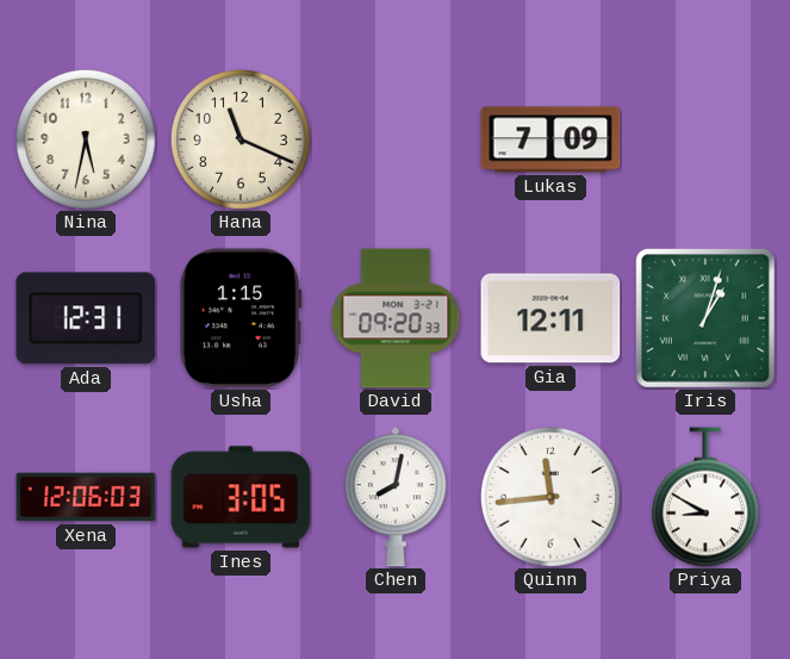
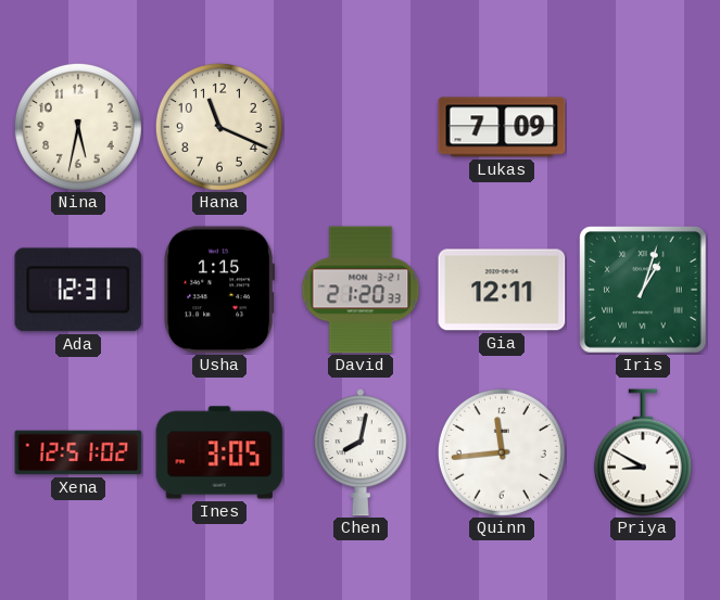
David: 09:20 -> 21:20
Xena: 12:06 -> 12:51
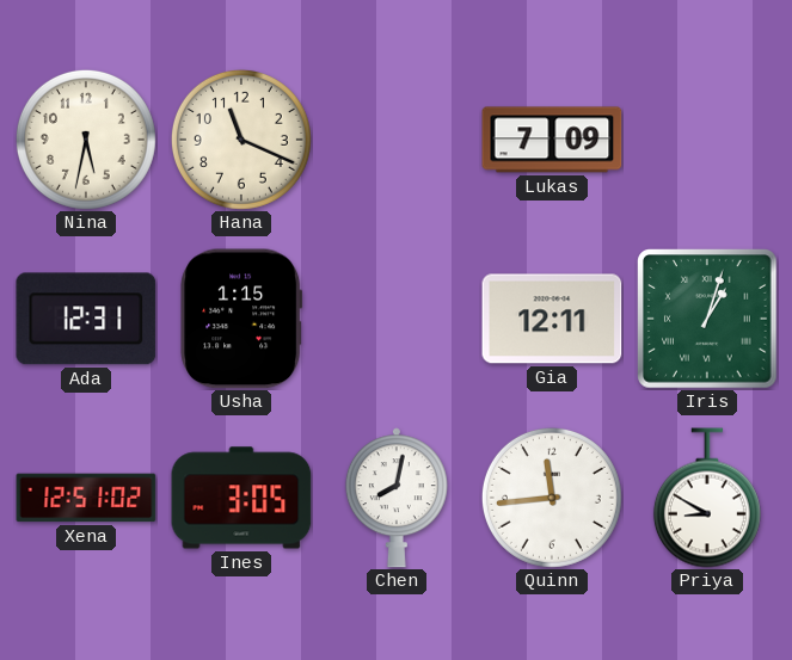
David: 21:20 -> none
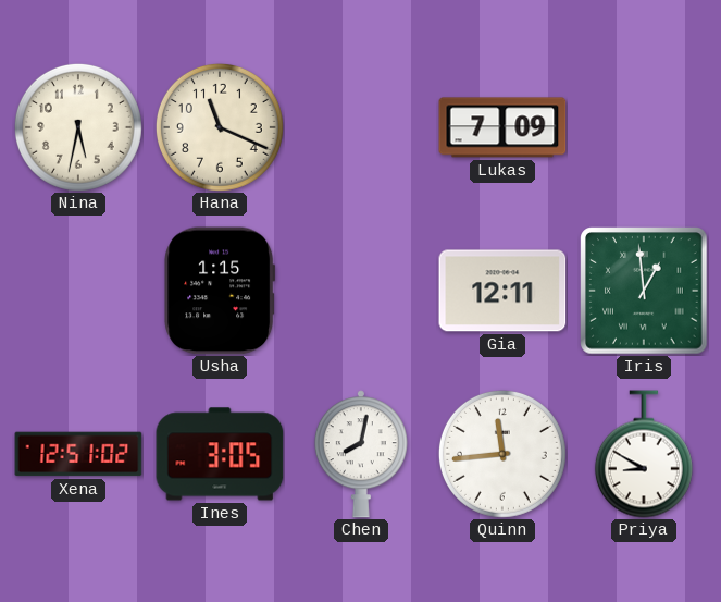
Ada: 12:31 -> none
Iris: 1:03 -> 12:59
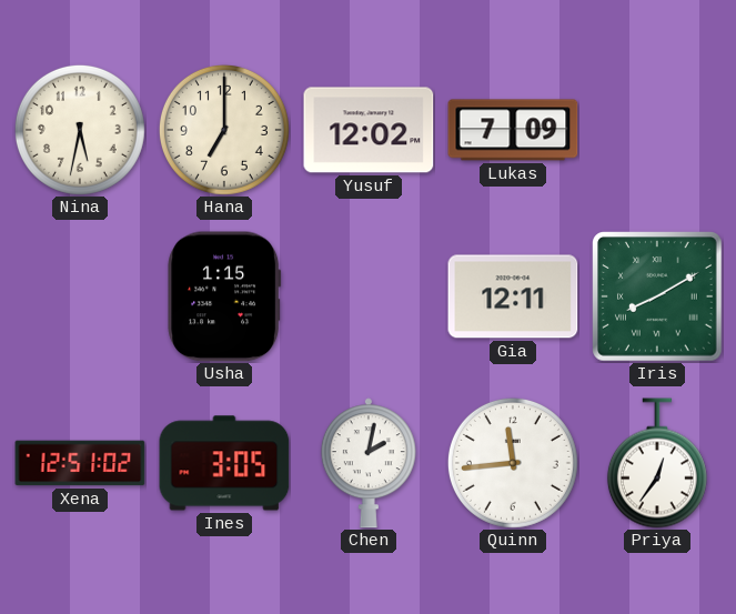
Hana: 11:19 -> 7:00
Yusuf: none -> 12:02
Iris: 12:59 -> 8:10
Chen: 8:02 -> 2:02
Priya: 8:50 -> 12:36
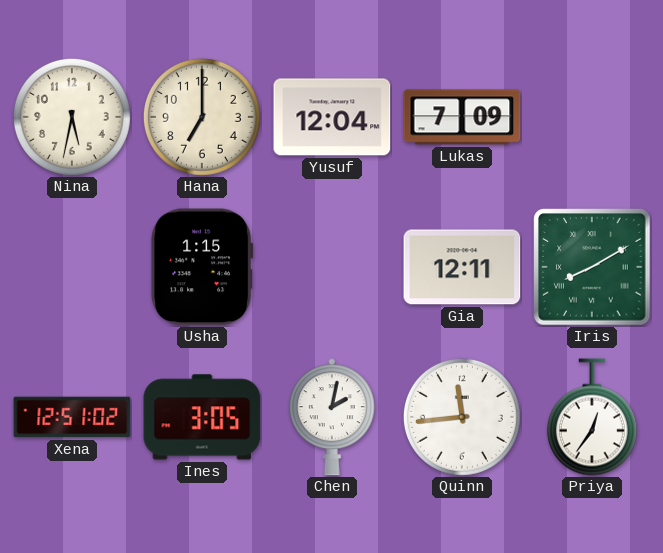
Yusuf: 12:02 -> 12:04
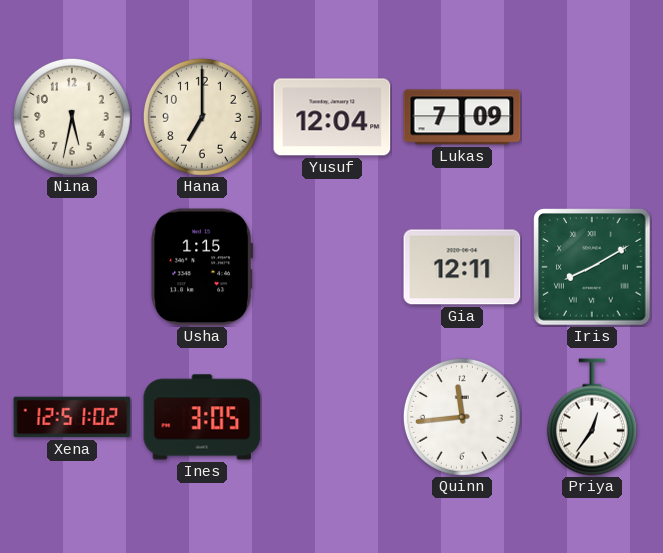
Chen: 2:02 -> none
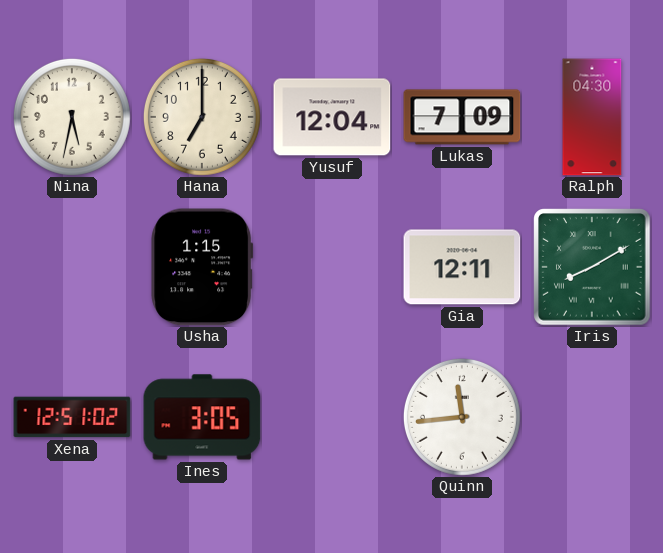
Ralph: none -> 04:30
Priya: 12:36 -> none
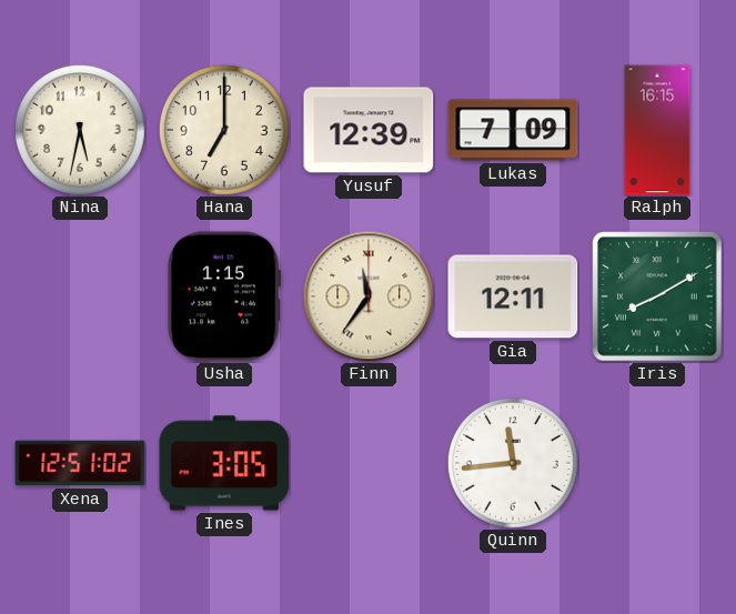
Yusuf: 12:04 -> 12:39
Ralph: 04:30 -> 16:15
Finn: none -> 11:36
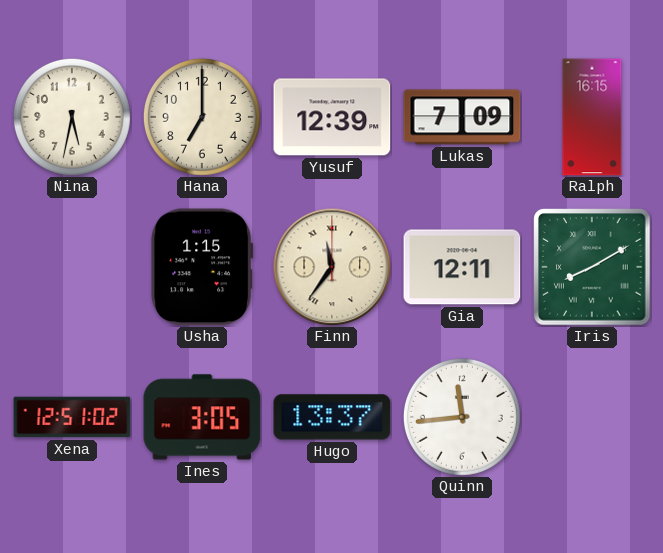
Hugo: none -> 13:37
